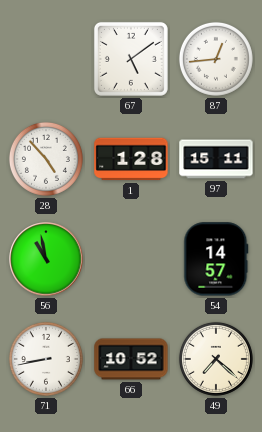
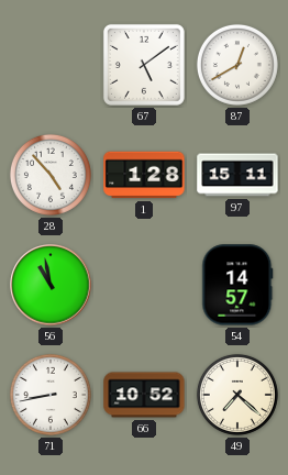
87: 12:44 -> 12:40
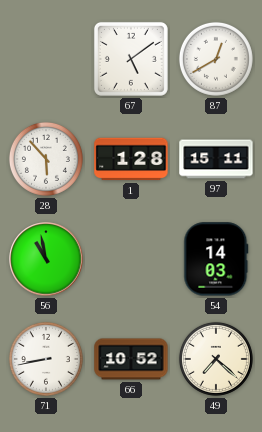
28: 4:53 -> 5:53
54: 14:57 -> 14:03
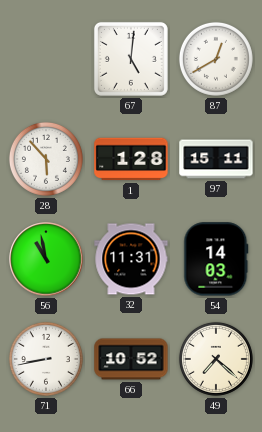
67: 5:09 -> 5:01
32: none -> 11:31
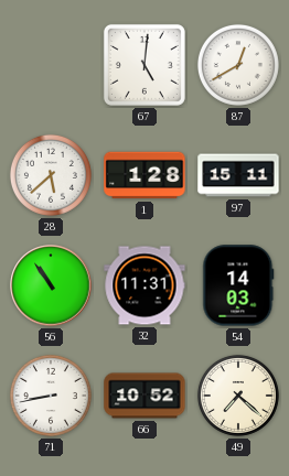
28: 5:53 -> 5:38
56: 10:58 -> 10:54
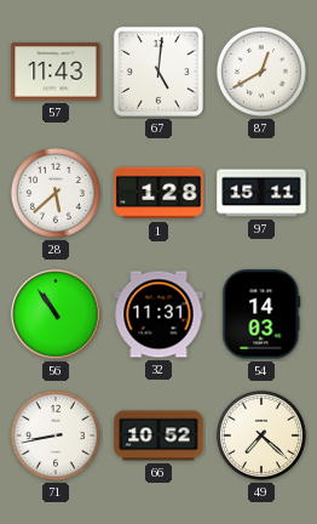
57: none -> 11:43
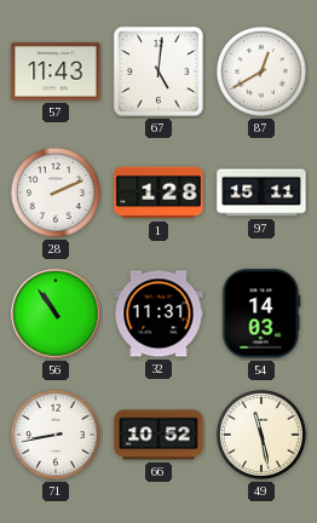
28: 5:38 -> 2:11
49: 7:22 -> 11:28
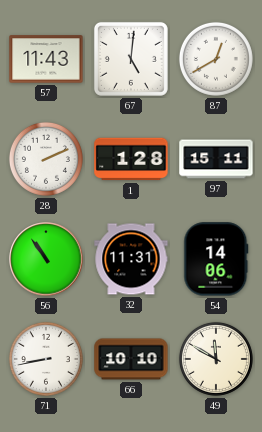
54: 14:03 -> 14:06
66: 10:52 -> 10:10
49: 11:28 -> 11:50
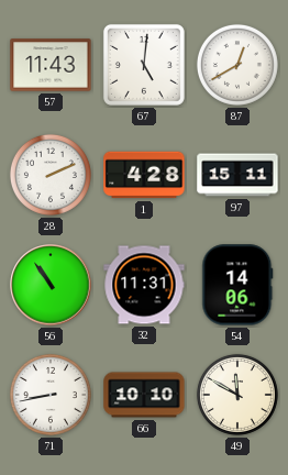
1: 1:28 -> 4:28
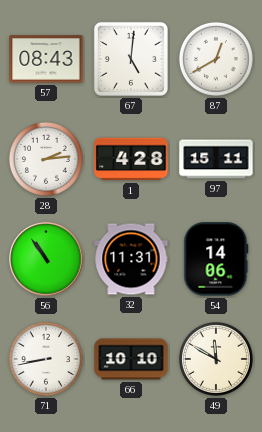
57: 11:43 -> 08:43
28: 2:11 -> 2:14
